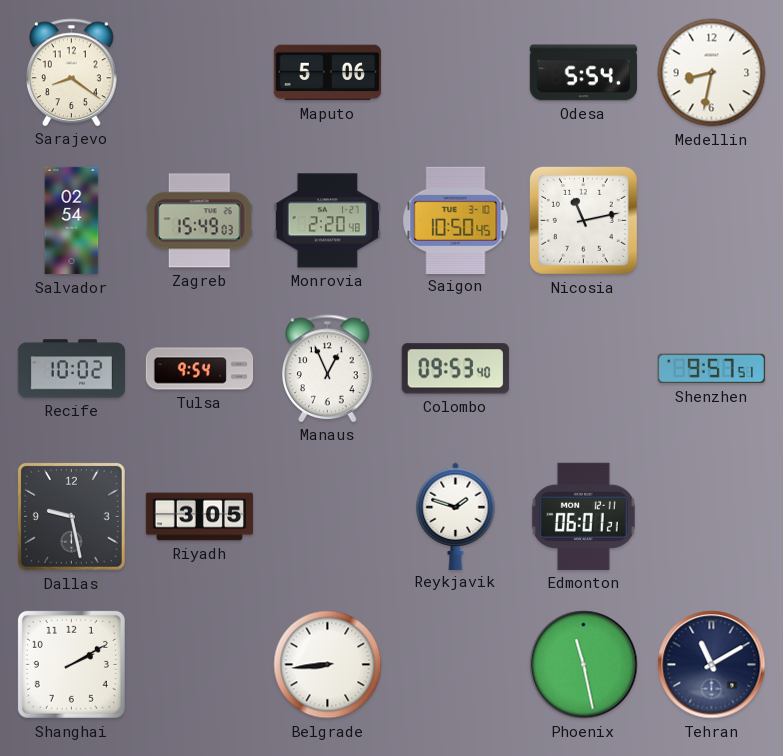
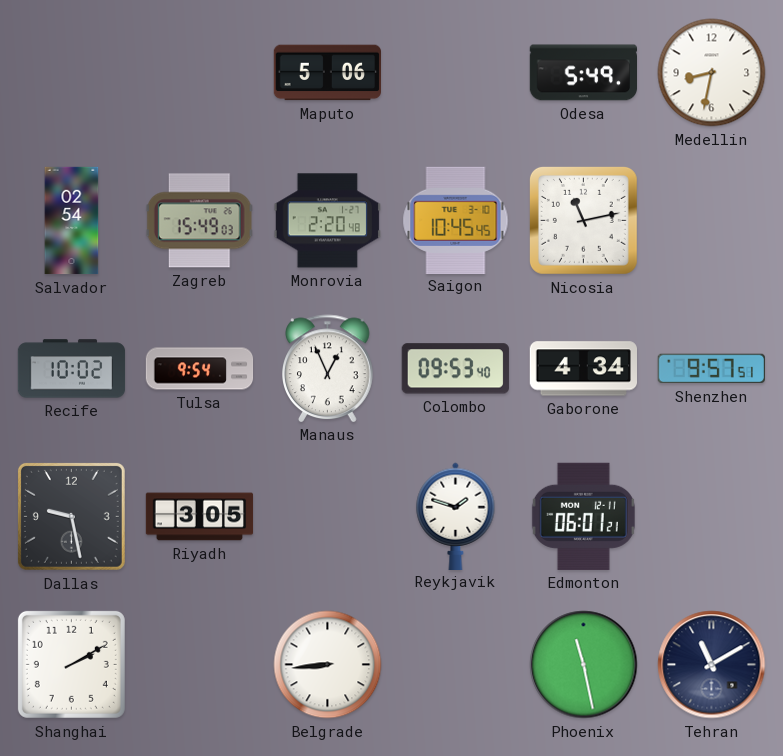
Sarajevo: 8:21 -> none
Odesa: 5:54 -> 5:49
Saigon: 10:50 -> 10:45
Gaborone: none -> 4:34
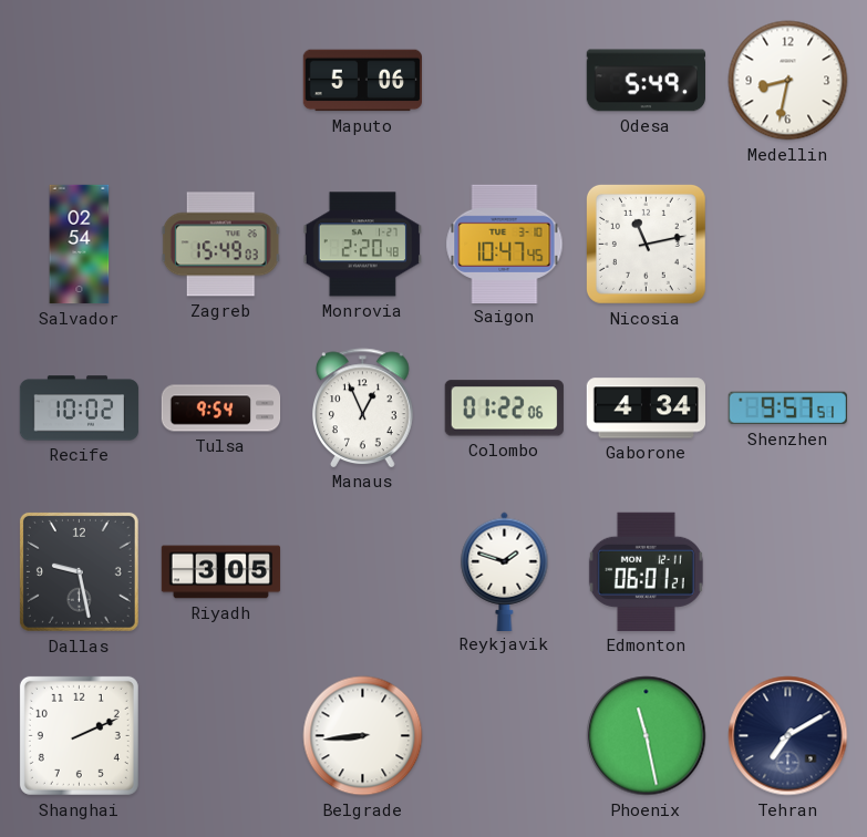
Saigon: 10:45 -> 10:47
Colombo: 09:53 -> 01:22
Shanghai: 2:10 -> 2:11
Tehran: 11:10 -> 7:10
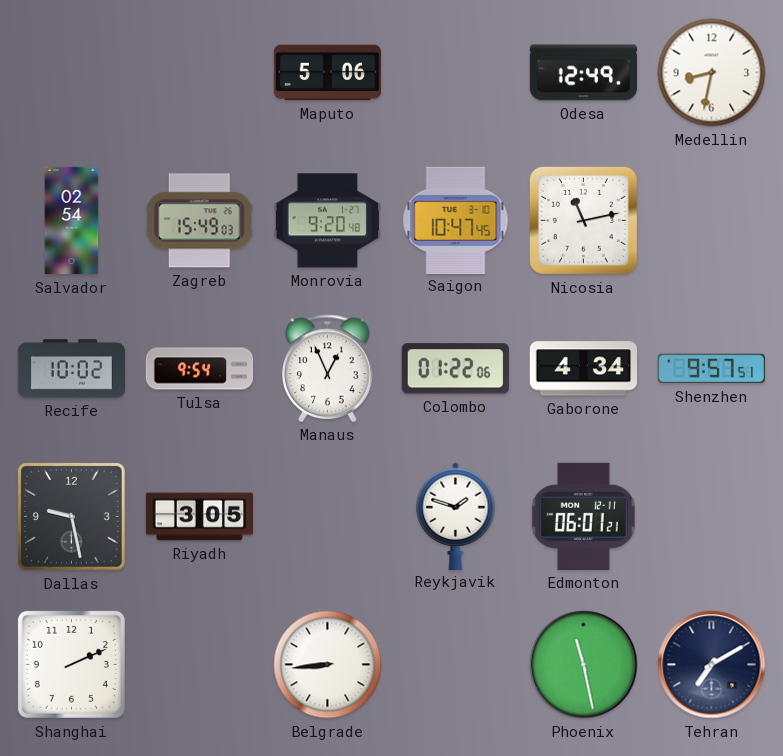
Odesa: 5:49 -> 12:49
Monrovia: 2:20 -> 9:20
